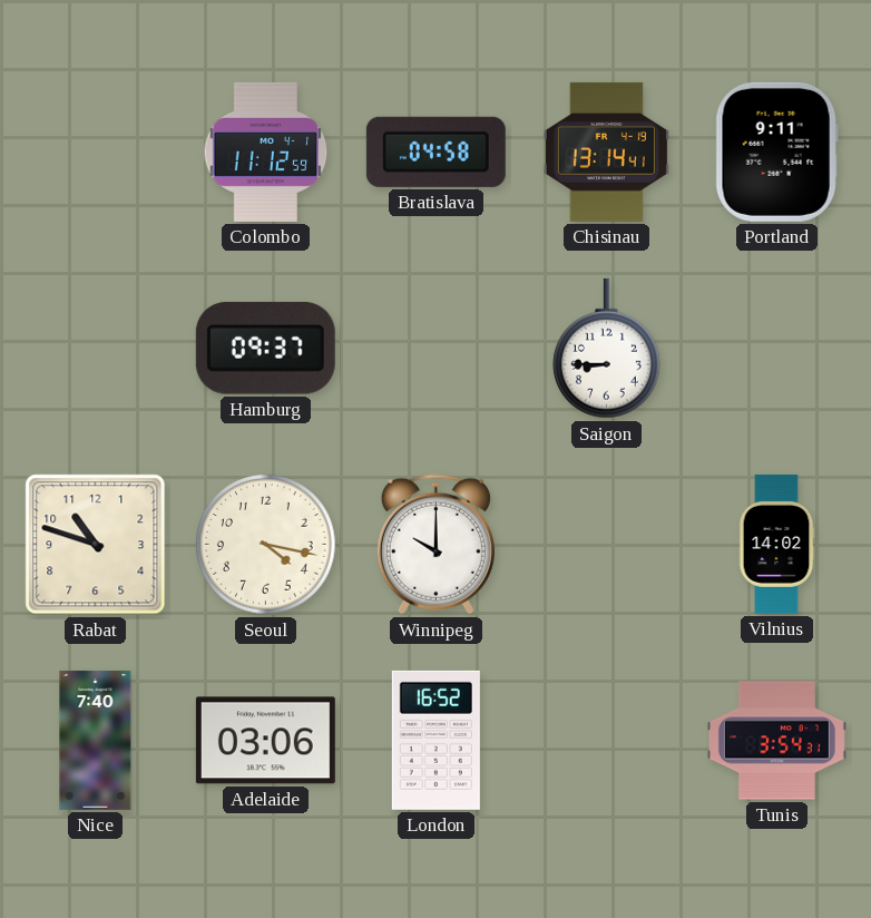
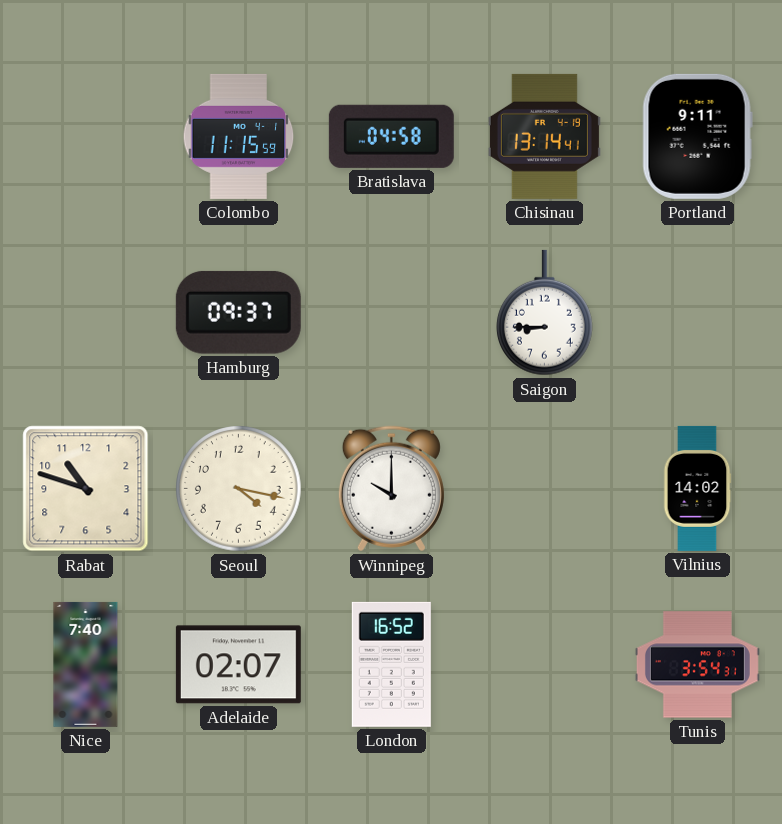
Colombo: 11:12 -> 11:15
Adelaide: 03:06 -> 02:07
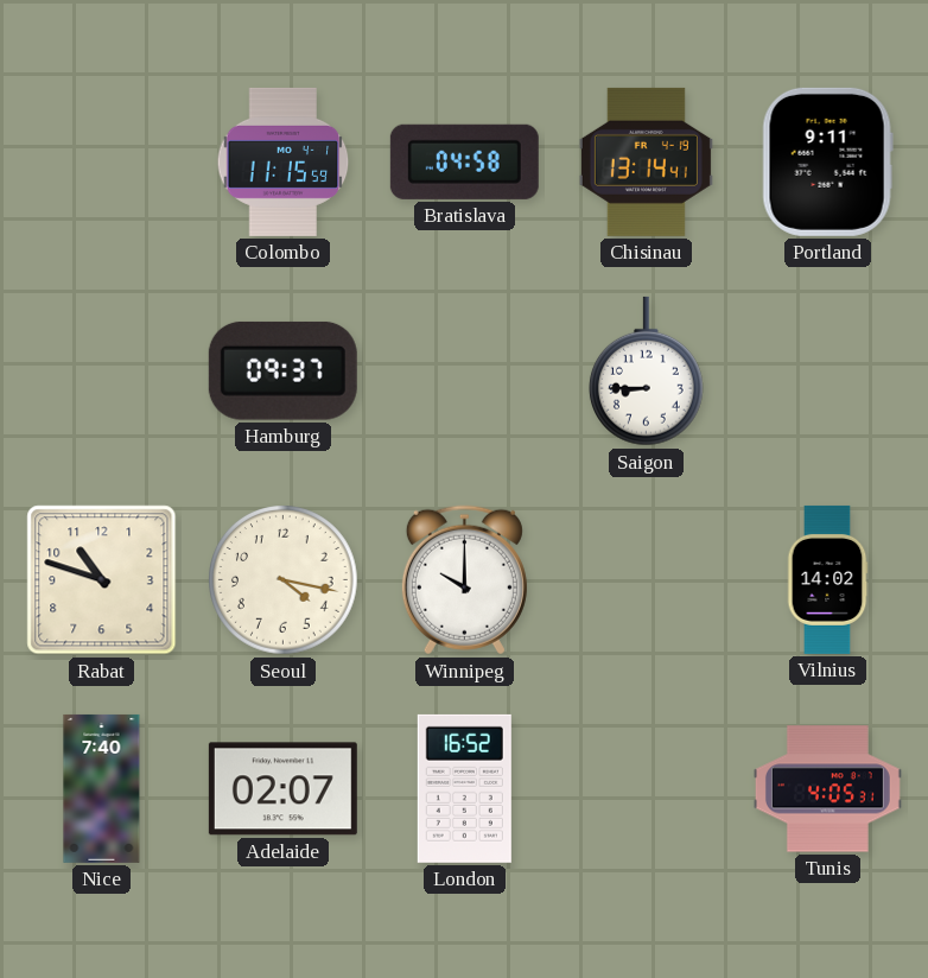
Tunis: 3:54 -> 4:05
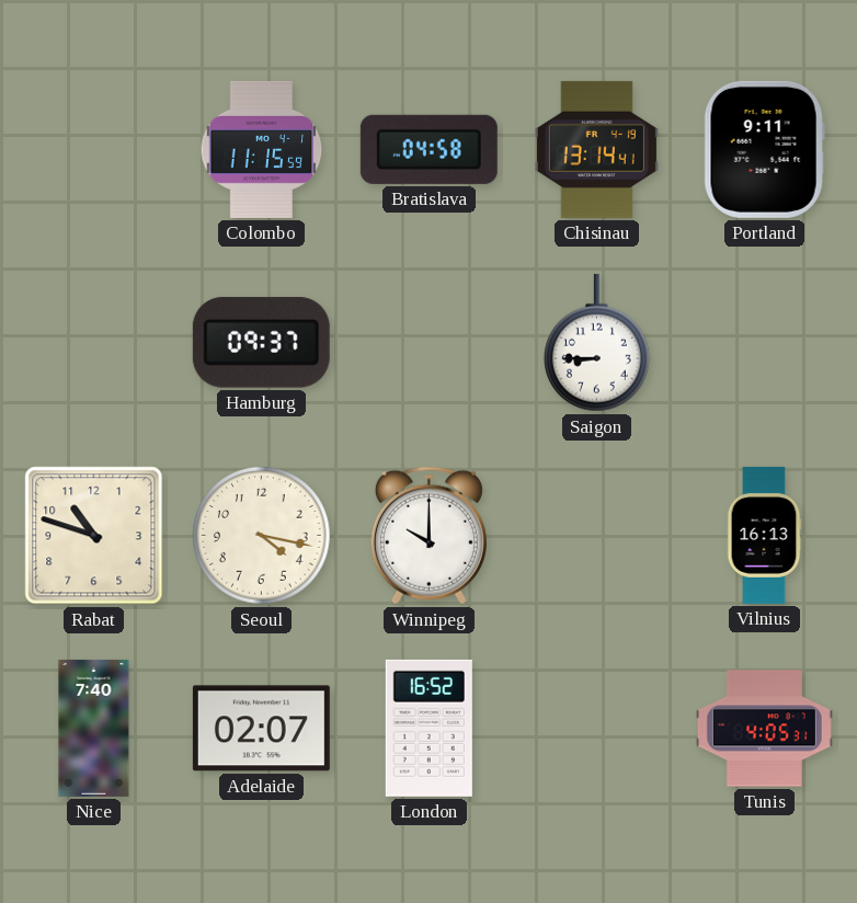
Vilnius: 14:02 -> 16:13
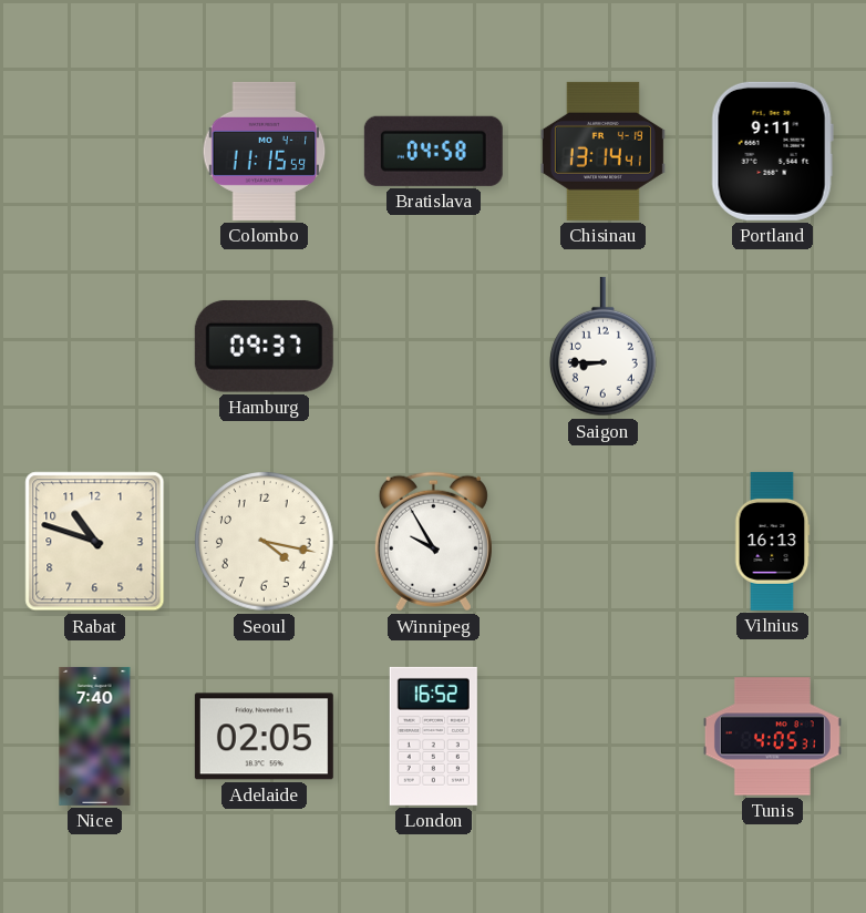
Winnipeg: 10:00 -> 9:55
Adelaide: 02:07 -> 02:05
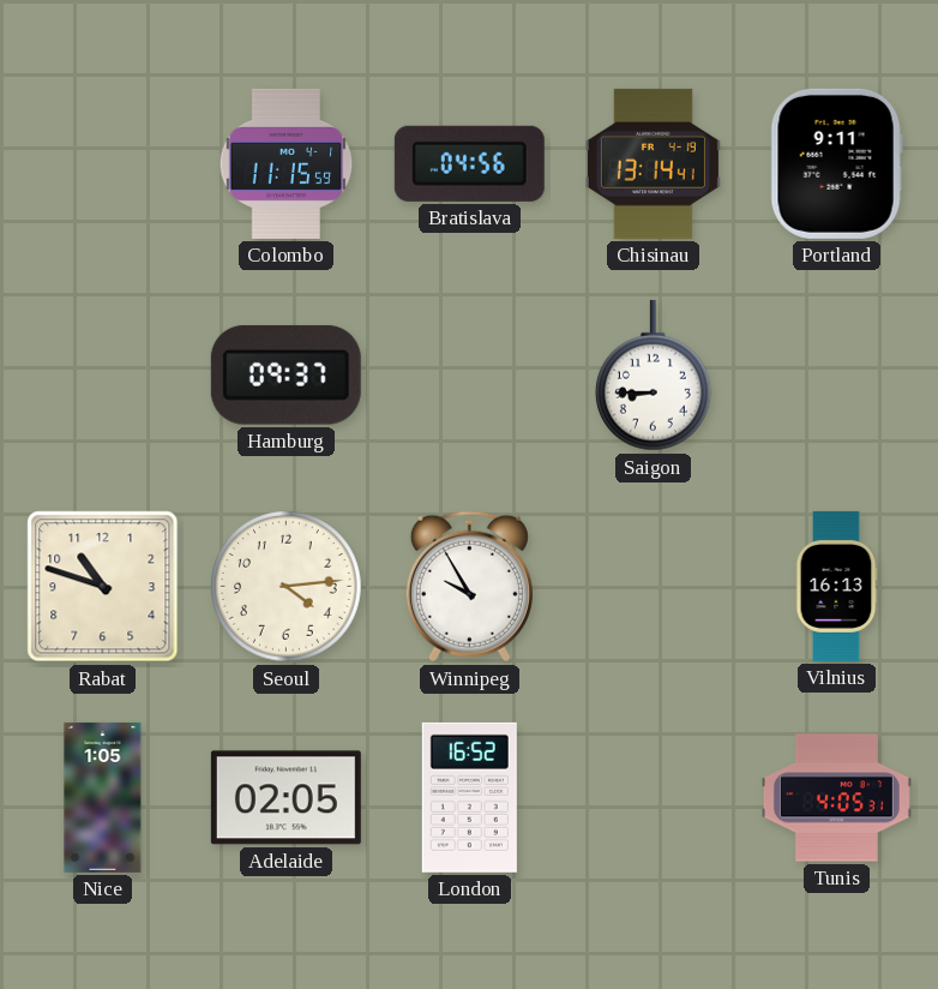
Bratislava: 04:58 -> 04:56
Seoul: 4:17 -> 4:14
Nice: 7:40 -> 1:05
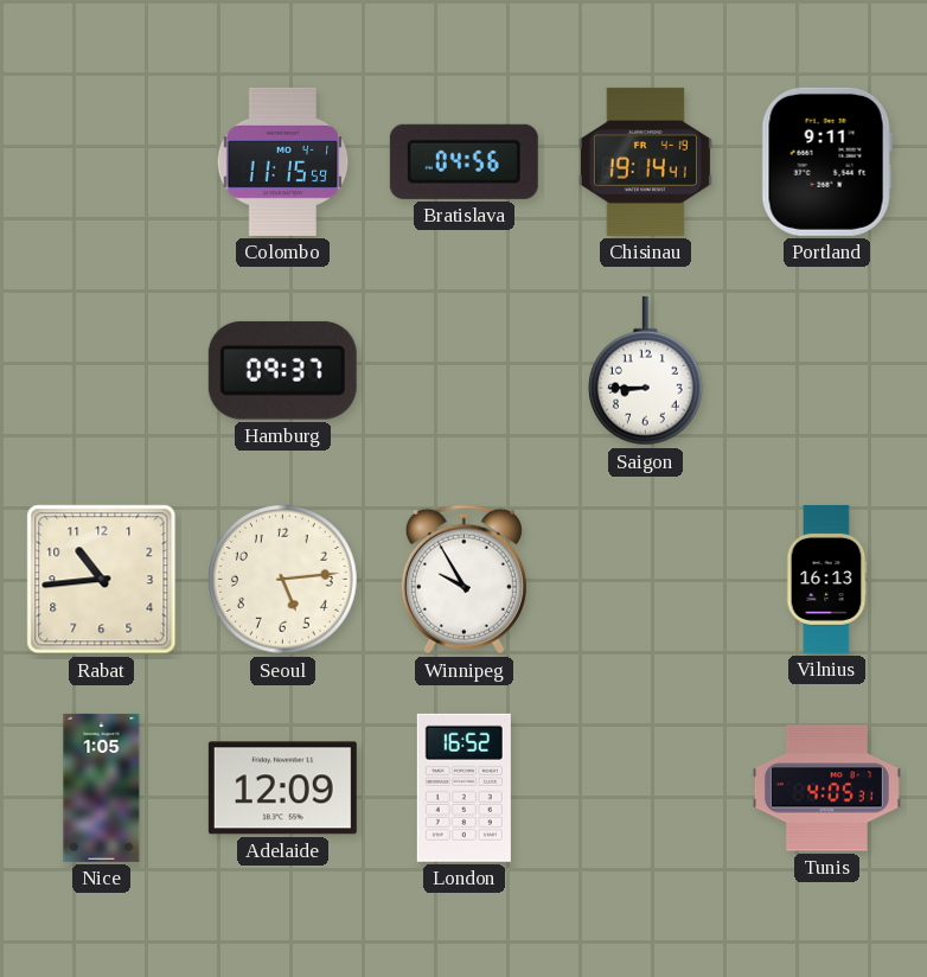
Chisinau: 13:14 -> 19:14
Rabat: 10:48 -> 10:44
Seoul: 4:14 -> 5:14
Adelaide: 02:05 -> 12:09
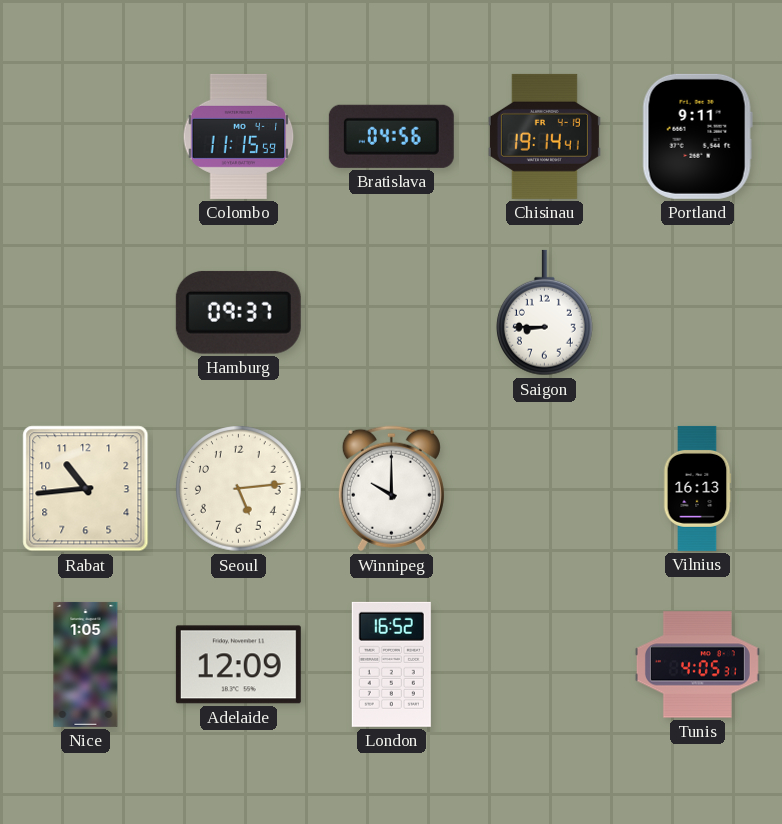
Winnipeg: 9:55 -> 10:00
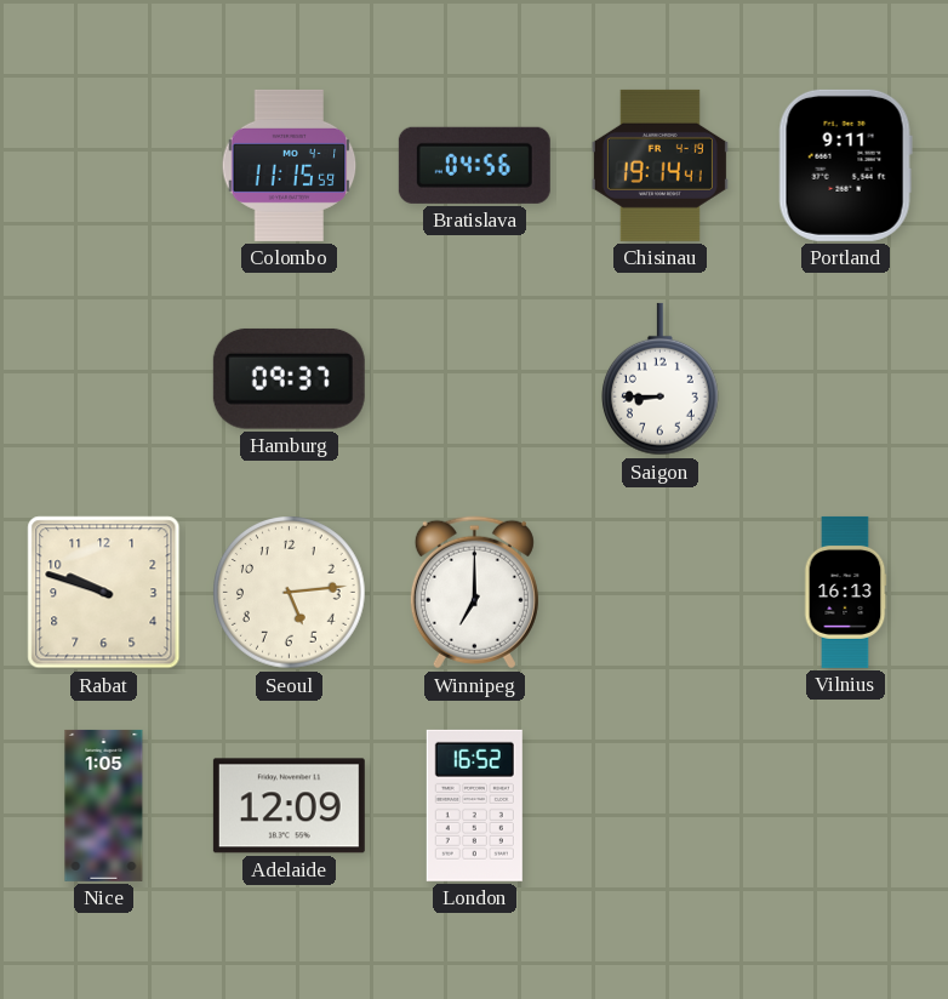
Rabat: 10:44 -> 9:48
Winnipeg: 10:00 -> 7:00
Tunis: 4:05 -> none
